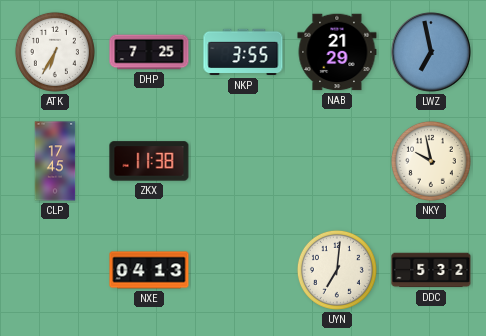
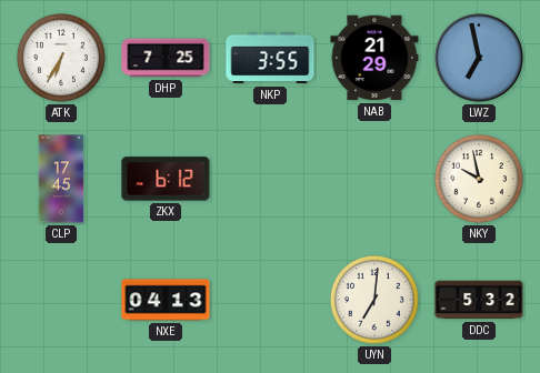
ZKX: 11:38 -> 6:12
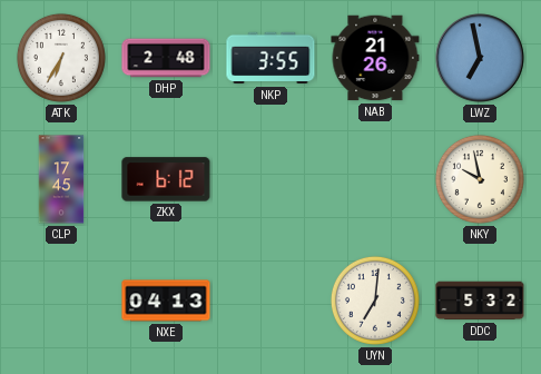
DHP: 7:25 -> 2:48
NAB: 21:29 -> 21:26
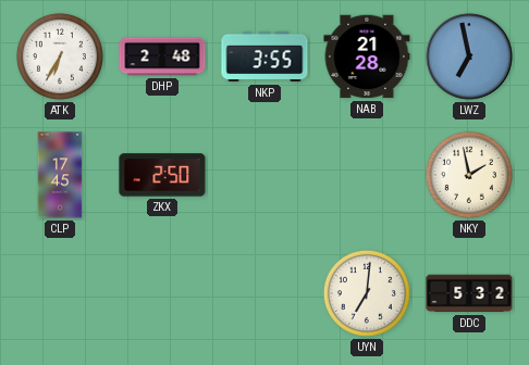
NAB: 21:26 -> 21:28
ZKX: 6:12 -> 2:50
NKY: 9:58 -> 1:58
NXE: 04:13 -> none
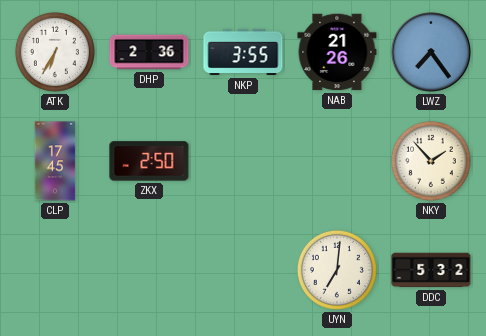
DHP: 2:48 -> 2:36
NAB: 21:28 -> 21:26
LWZ: 6:58 -> 7:24
NKY: 1:58 -> 1:53
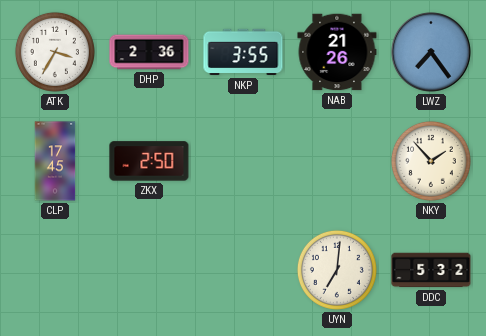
ATK: 6:35 -> 3:35
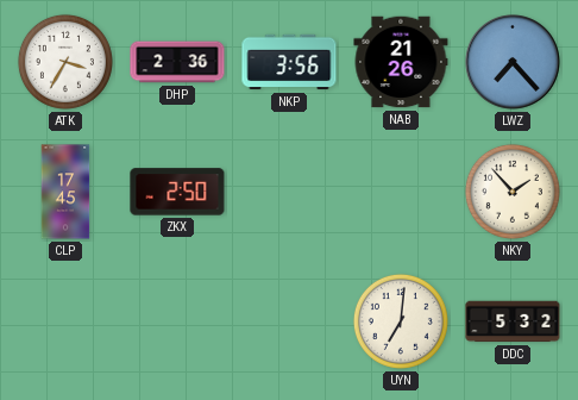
NKP: 3:55 -> 3:56
LWZ: 7:24 -> 7:23
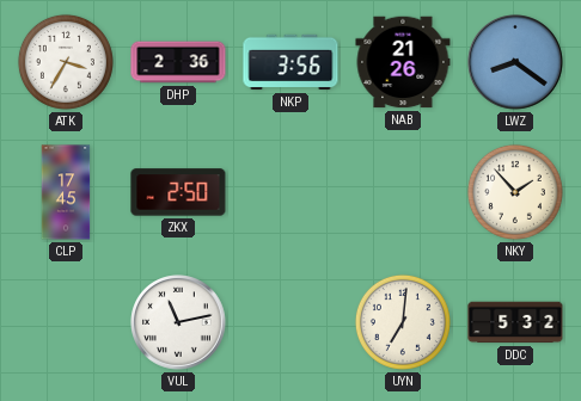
LWZ: 7:23 -> 8:21
VUL: none -> 11:13
